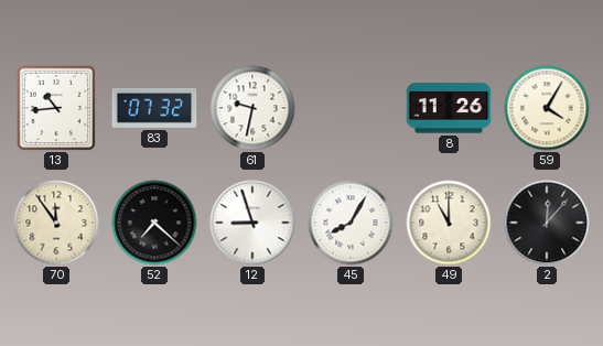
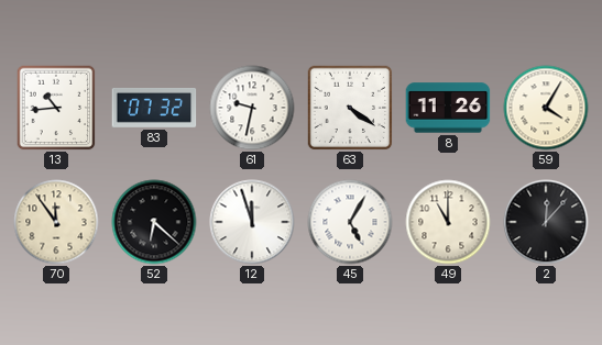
63: none -> 4:21
52: 7:22 -> 6:22
12: 8:57 -> 11:57
45: 8:05 -> 5:05
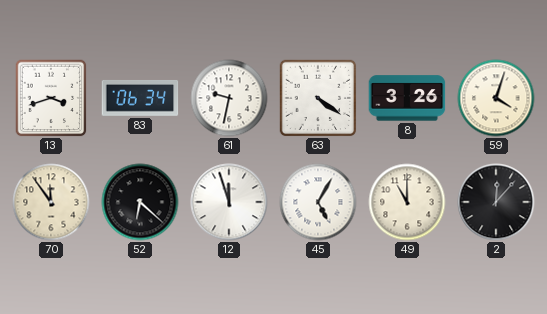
13: 10:44 -> 3:42
83: 07:32 -> 06:34
8: 11:26 -> 3:26
59: 4:05 -> 4:03
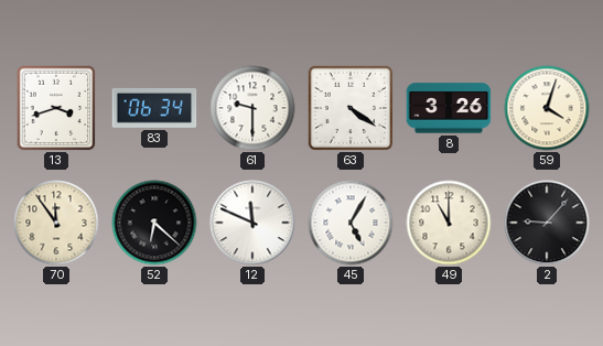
61: 9:32 -> 9:30
12: 11:57 -> 11:49
2: 12:07 -> 9:07
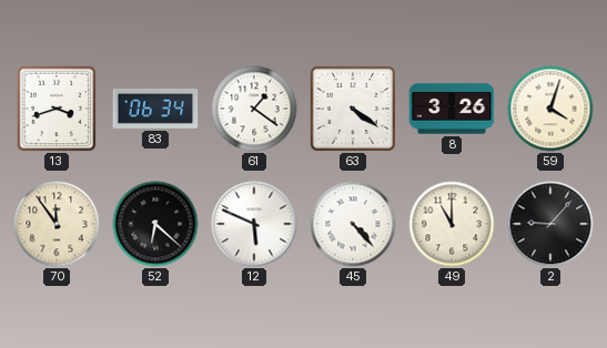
61: 9:30 -> 1:21
12: 11:49 -> 5:49
45: 5:05 -> 4:23
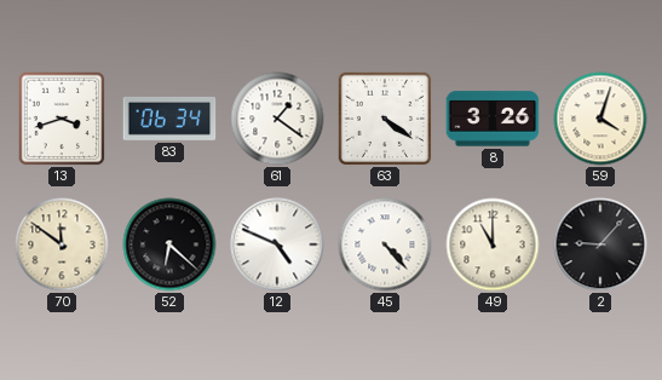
70: 11:54 -> 11:51
12: 5:49 -> 4:49
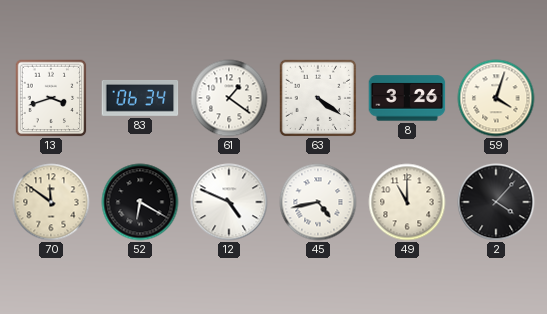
52: 6:22 -> 6:20
45: 4:23 -> 4:43
2: 9:07 -> 4:07
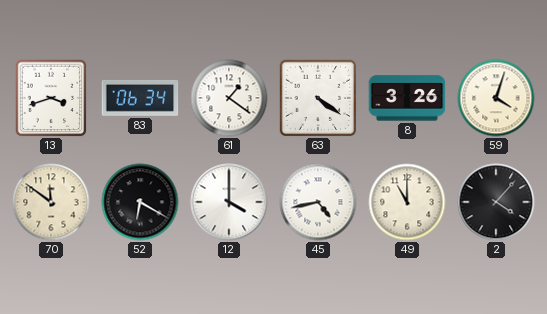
12: 4:49 -> 4:00
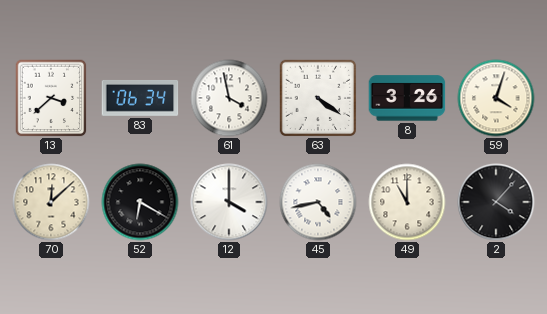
13: 3:42 -> 3:38
61: 1:21 -> 3:58
70: 11:51 -> 12:08
